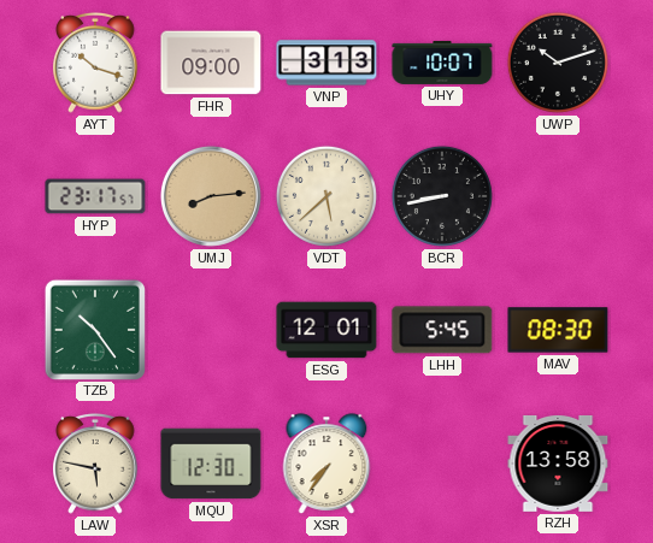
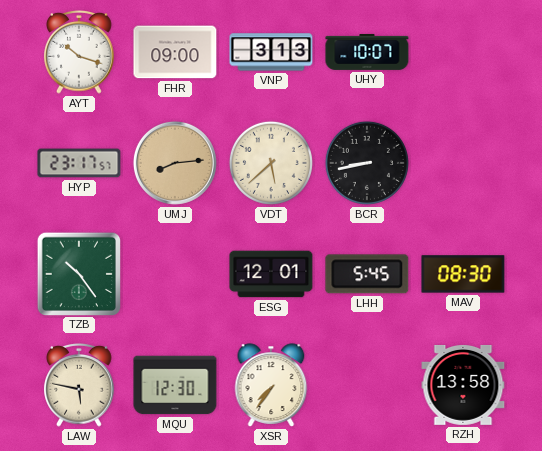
UWP: 10:12 -> none
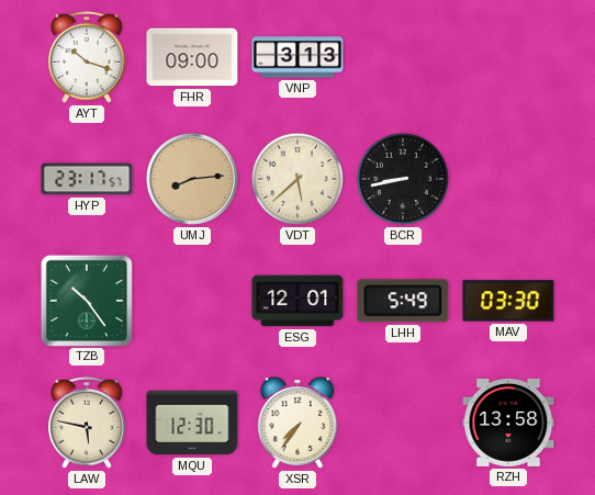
UHY: 10:07 -> none
LHH: 5:45 -> 5:49
MAV: 08:30 -> 03:30
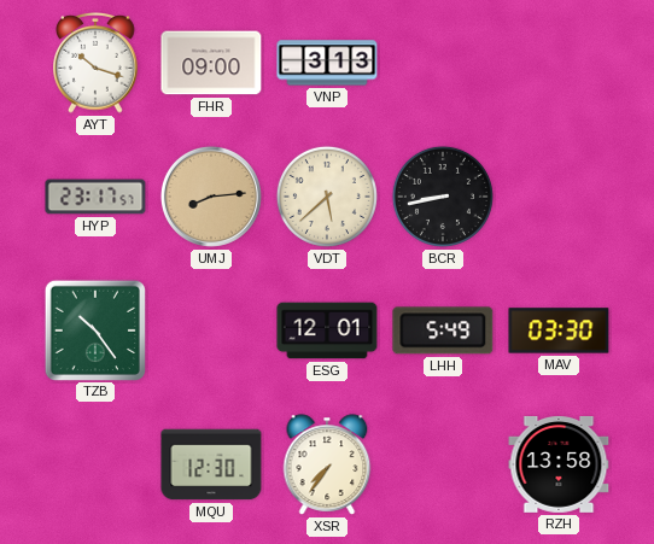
LAW: 5:47 -> none
